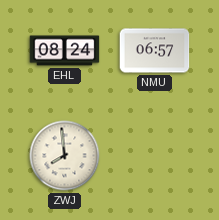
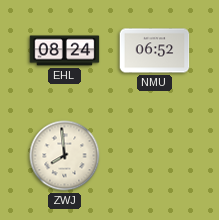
NMU: 06:57 -> 06:52
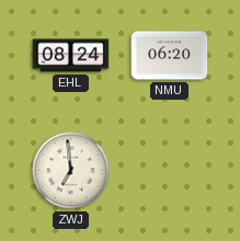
NMU: 06:52 -> 06:20
ZWJ: 7:59 -> 6:59
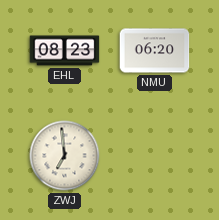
EHL: 08:24 -> 08:23
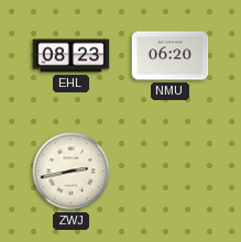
ZWJ: 6:59 -> 2:43
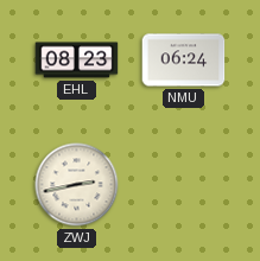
NMU: 06:20 -> 06:24
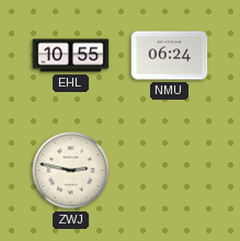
EHL: 08:23 -> 10:55
ZWJ: 2:43 -> 2:47
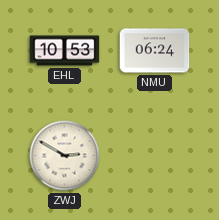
EHL: 10:55 -> 10:53
ZWJ: 2:47 -> 2:50
